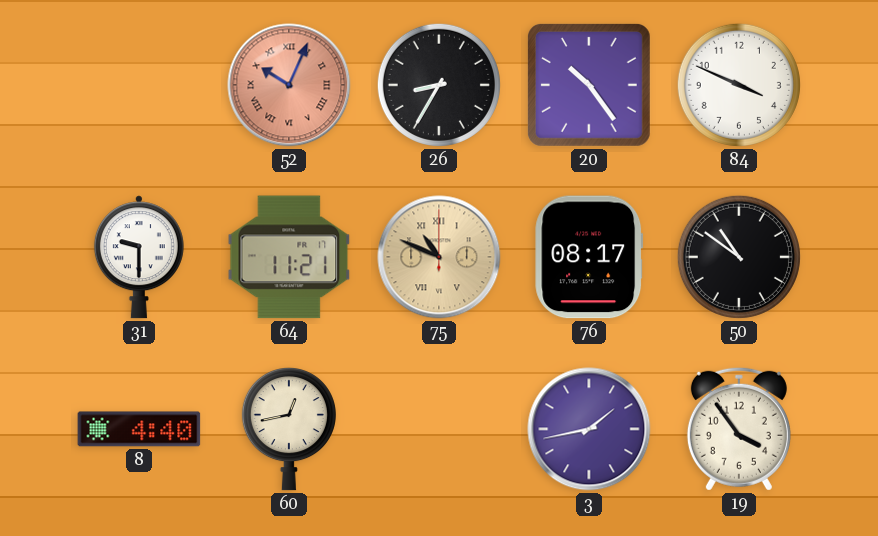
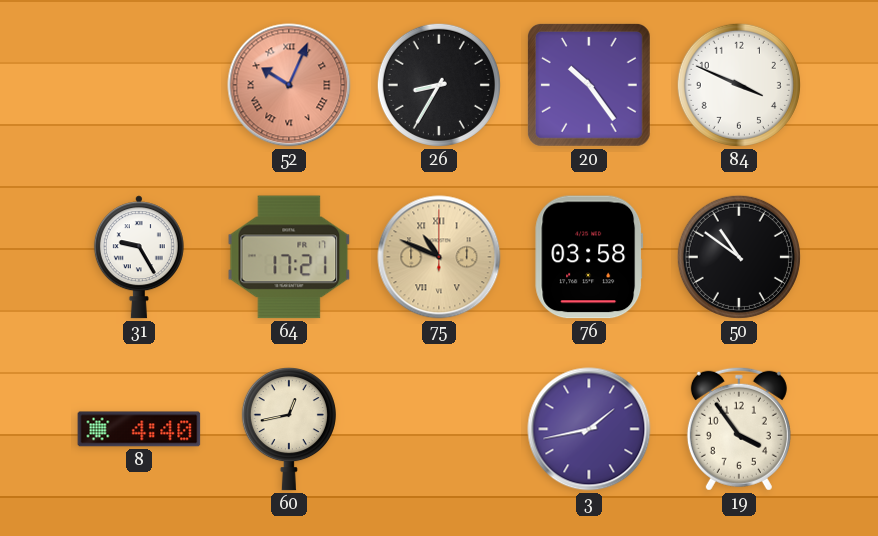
31: 9:30 -> 9:25
64: 11:21 -> 17:21
76: 08:17 -> 03:58
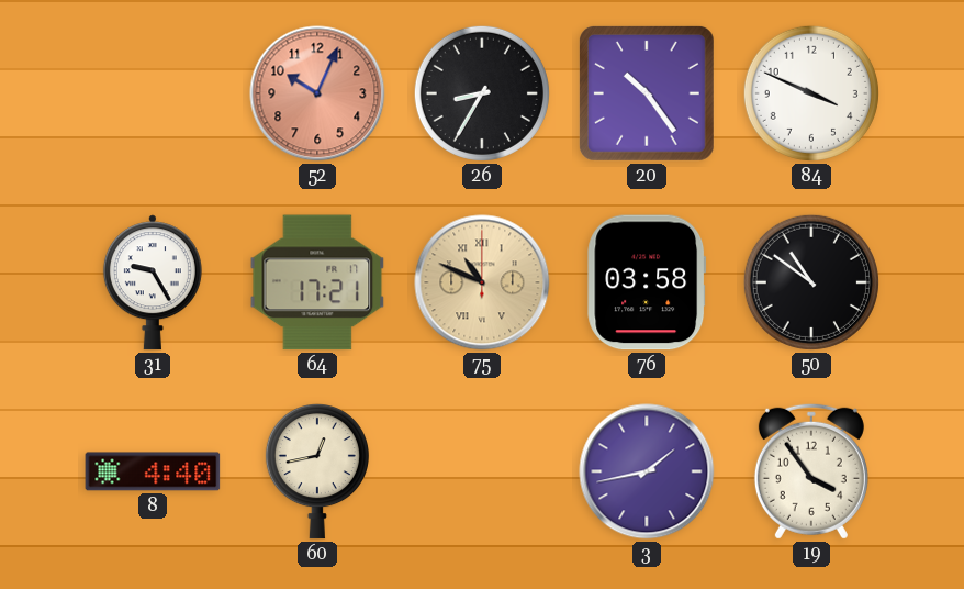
52 numerals: Roman -> Arabic
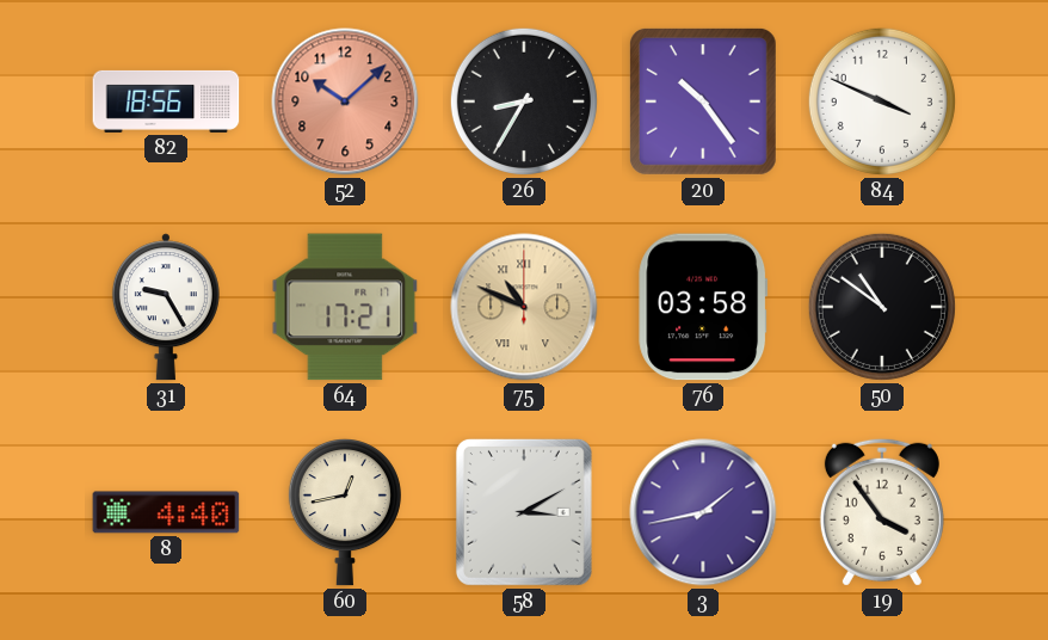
82: none -> 18:56
52: 10:04 -> 10:08
58: none -> 3:10
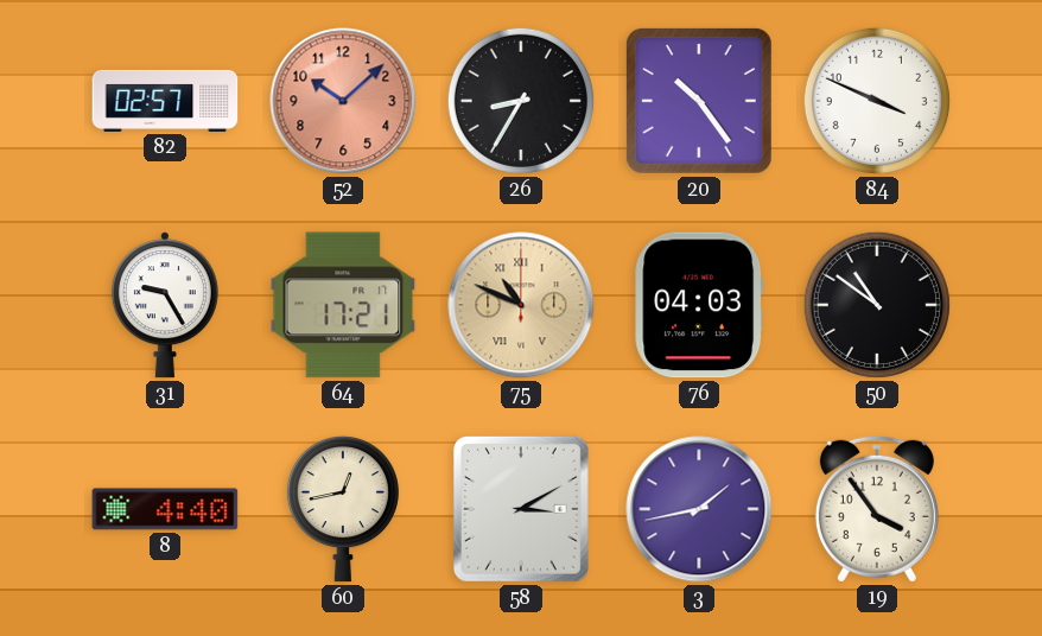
82: 18:56 -> 02:57
76: 03:58 -> 04:03
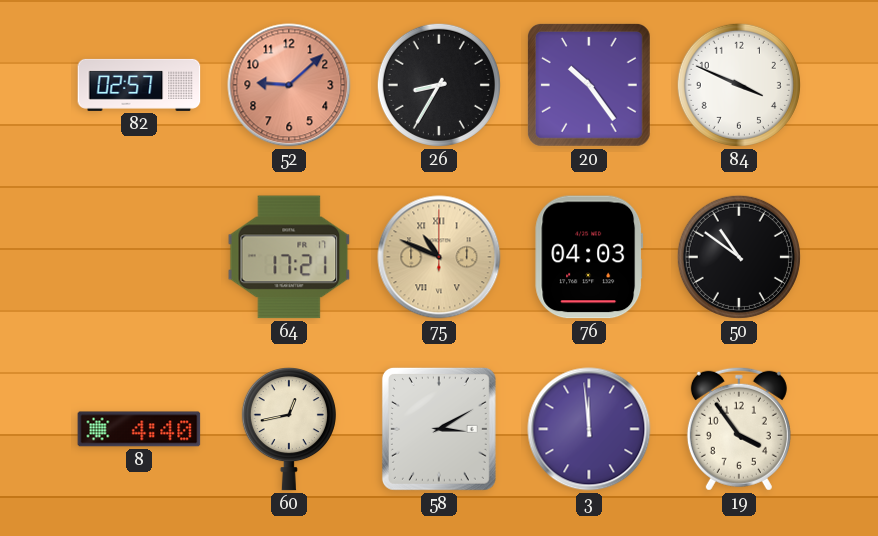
52: 10:08 -> 9:08
31: 9:25 -> none
3: 1:43 -> 11:59
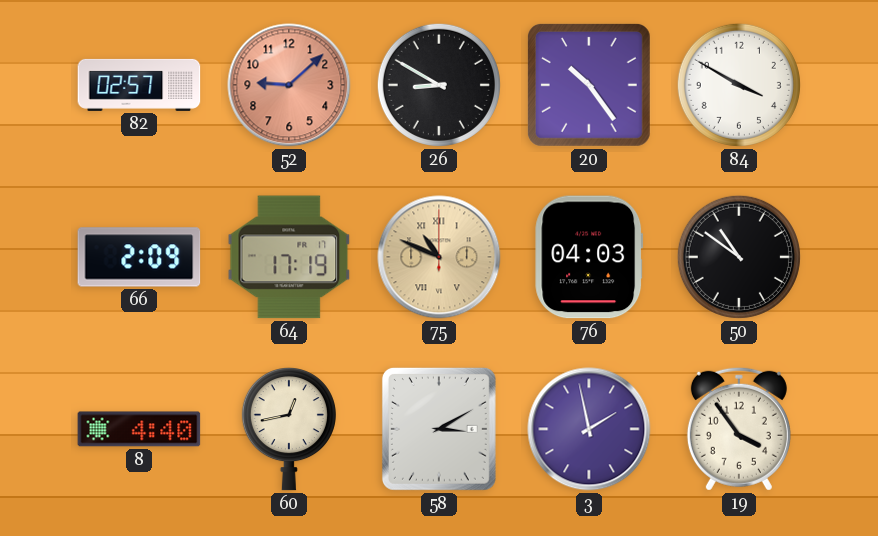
26: 8:35 -> 8:50
84: 3:49 -> 3:50
66: none -> 2:09
64: 17:21 -> 17:19
3: 11:59 -> 1:58
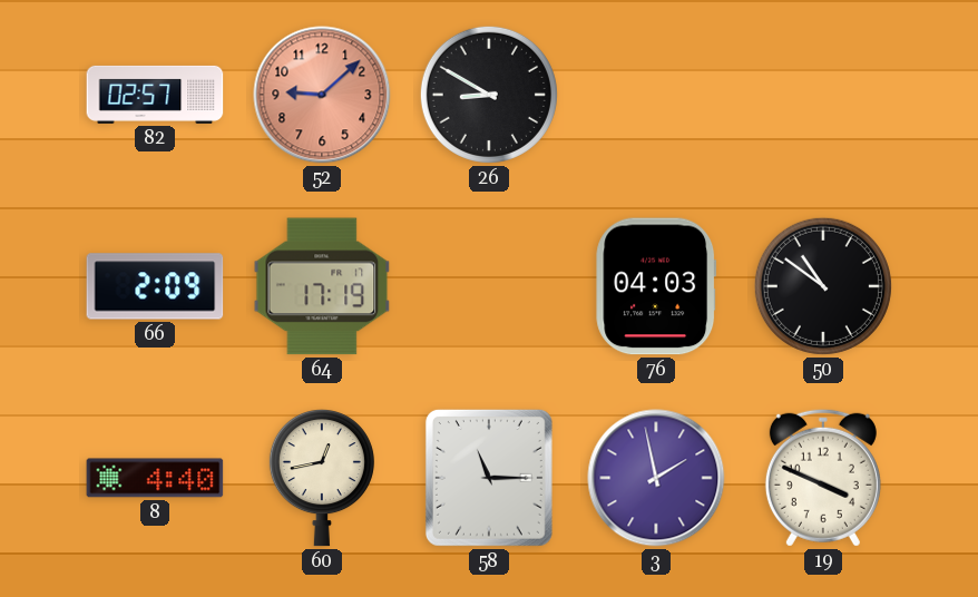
20: 10:24 -> none
84: 3:50 -> none
75: 10:49 -> none
58: 3:10 -> 11:15
19: 3:54 -> 3:49
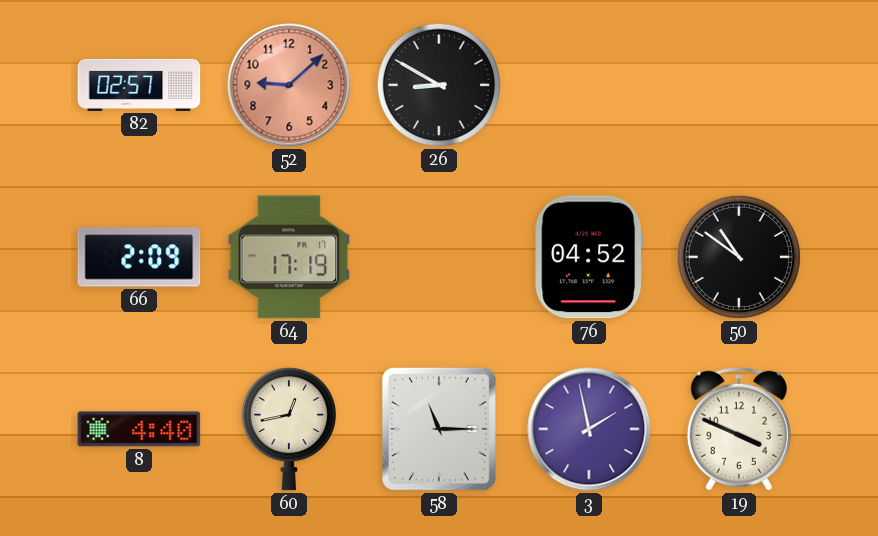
76: 04:03 -> 04:52
